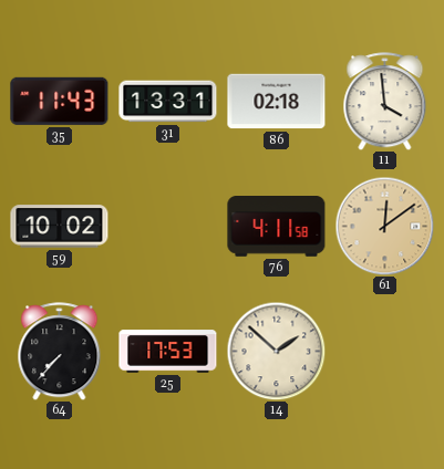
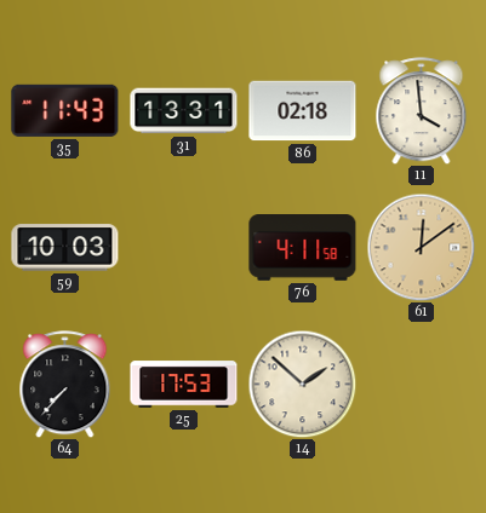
59: 10:02 -> 10:03
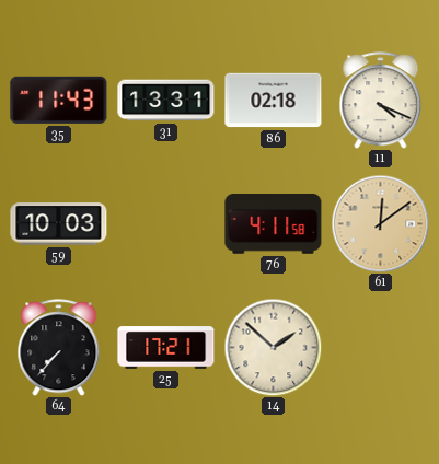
11: 3:59 -> 4:19
25: 17:53 -> 17:21
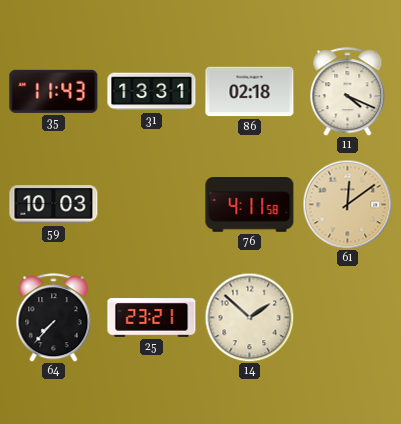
25: 17:21 -> 23:21
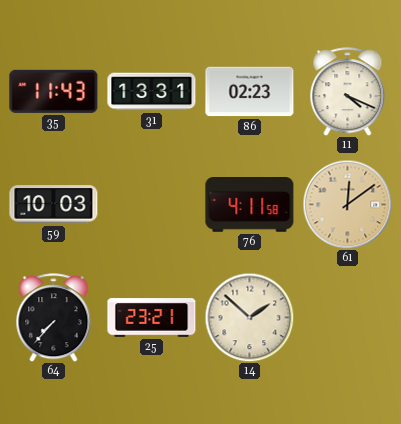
86: 02:18 -> 02:23
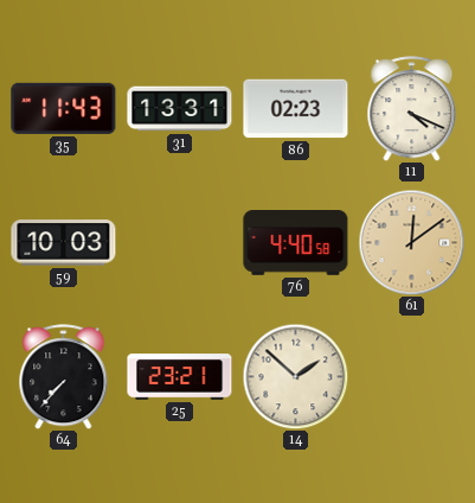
76: 4:11 -> 4:40
